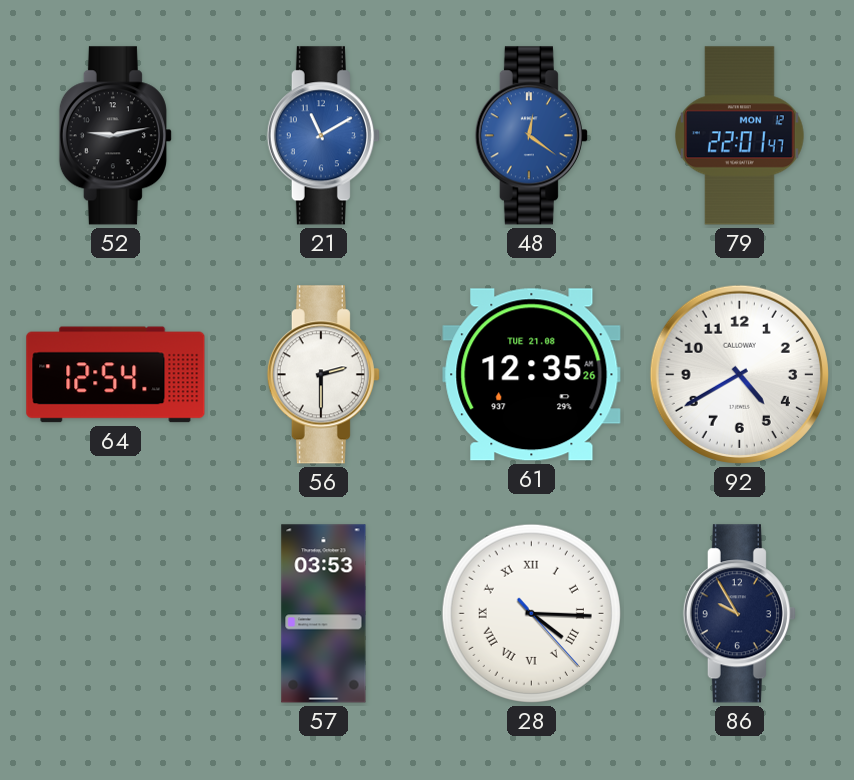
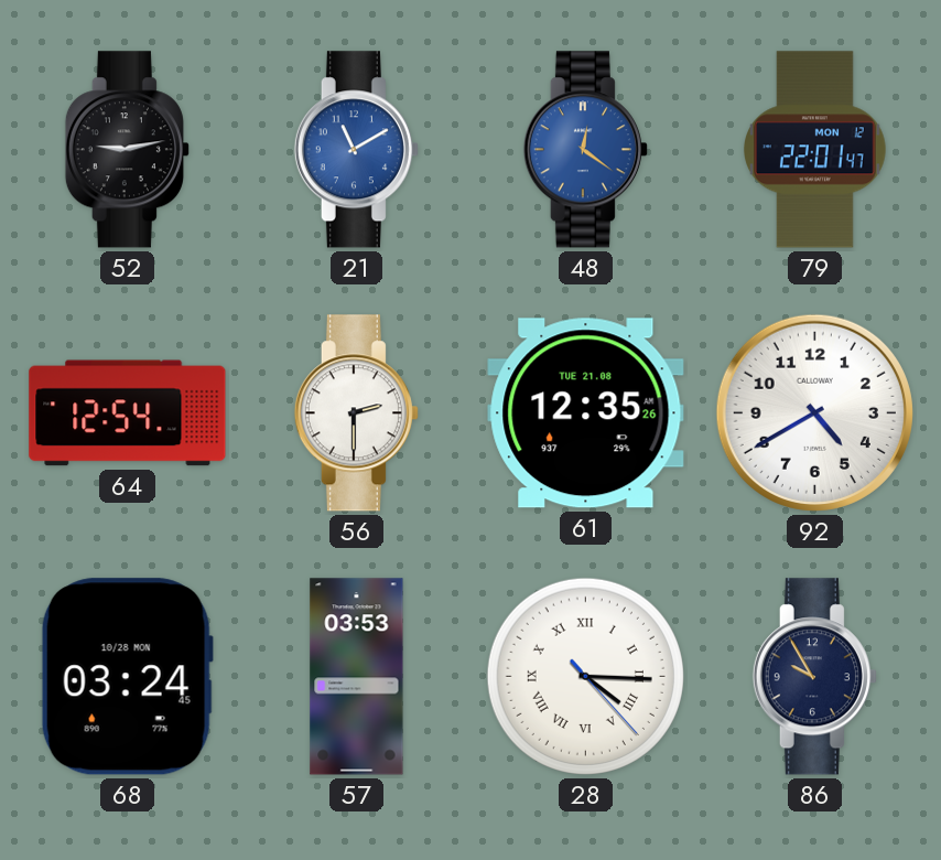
68: none -> 03:24
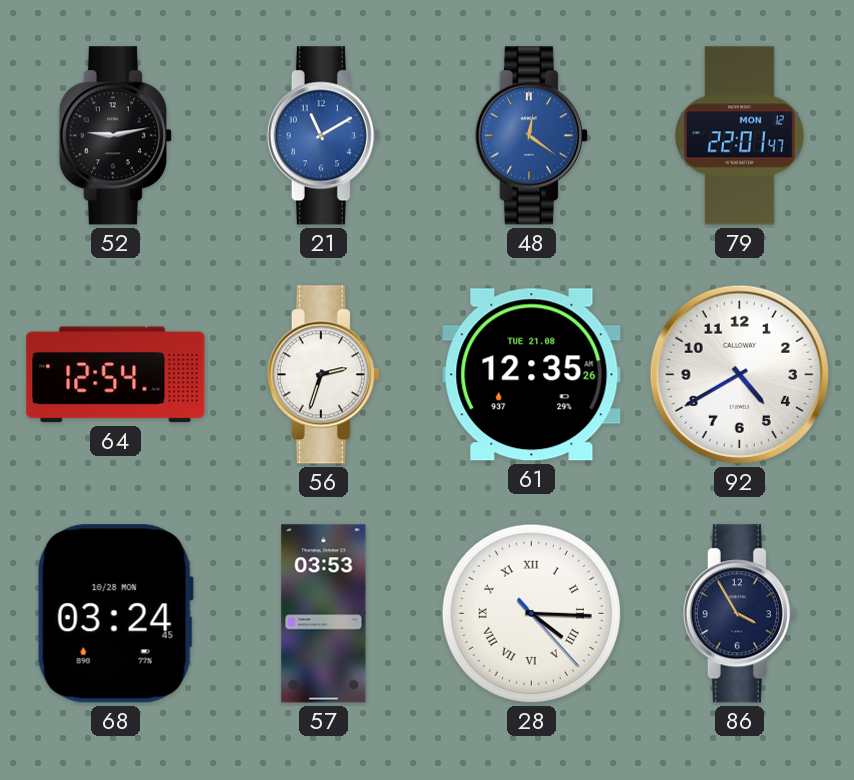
56: 2:30 -> 2:33
86: 9:55 -> 3:55
